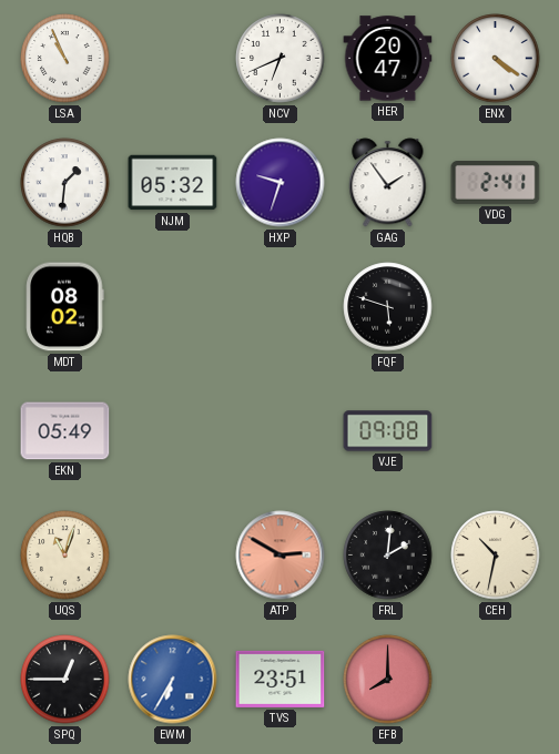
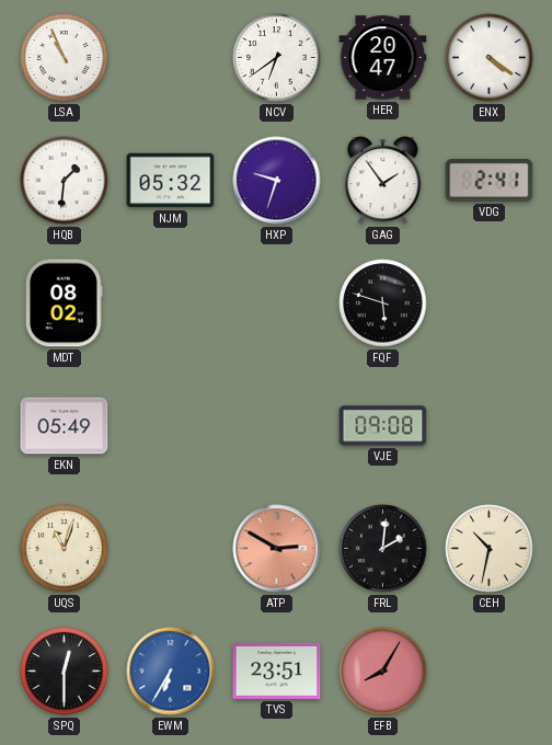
NCV: 6:41 -> 6:39
SPQ: 12:45 -> 12:30
EFB: 8:00 -> 8:05
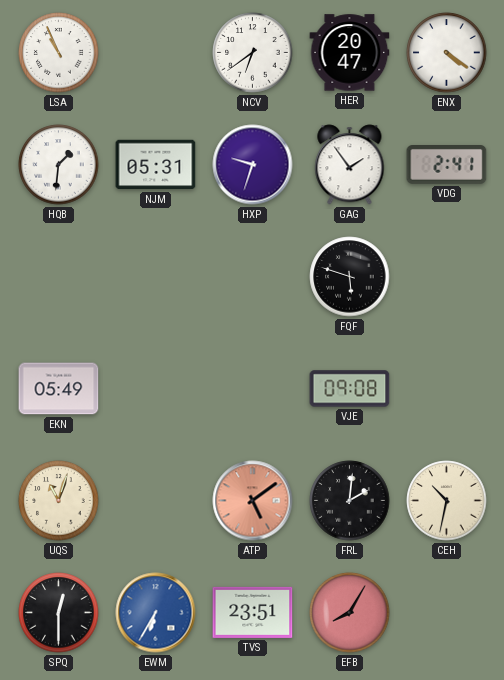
NJM: 05:32 -> 05:31
MDT: 08:02 -> none
ATP: 2:50 -> 5:09
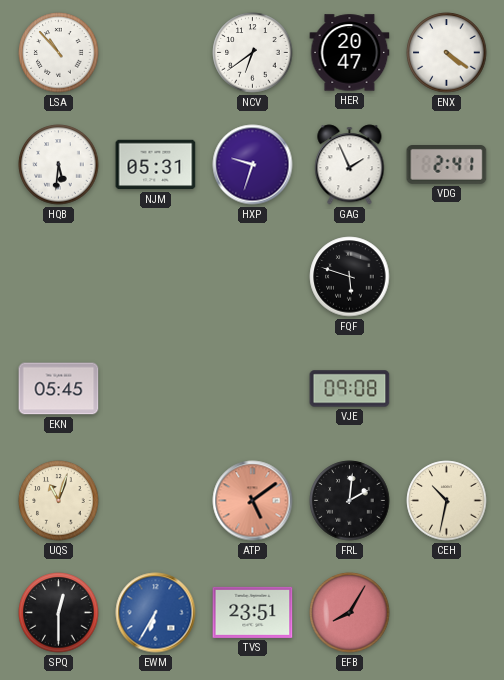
LSA: 10:56 -> 10:53
HQB: 1:31 -> 5:31
GAG: 1:54 -> 1:56
EKN: 05:49 -> 05:45
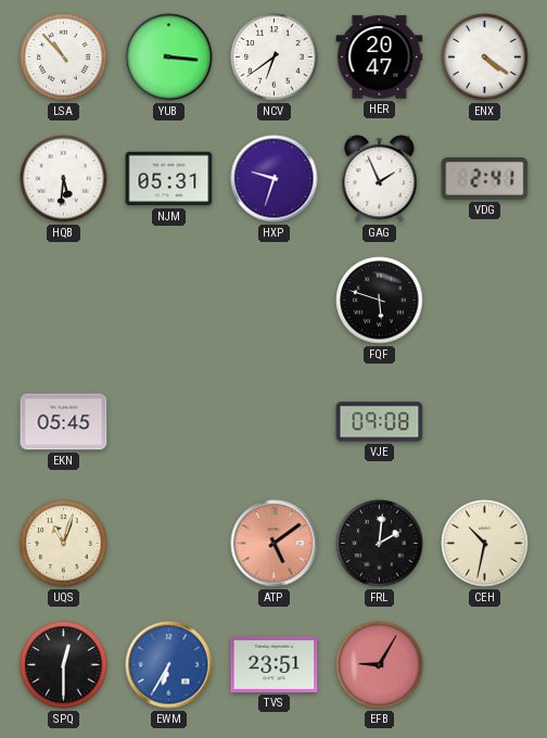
YUB: none -> 3:16
EFB: 8:05 -> 9:05
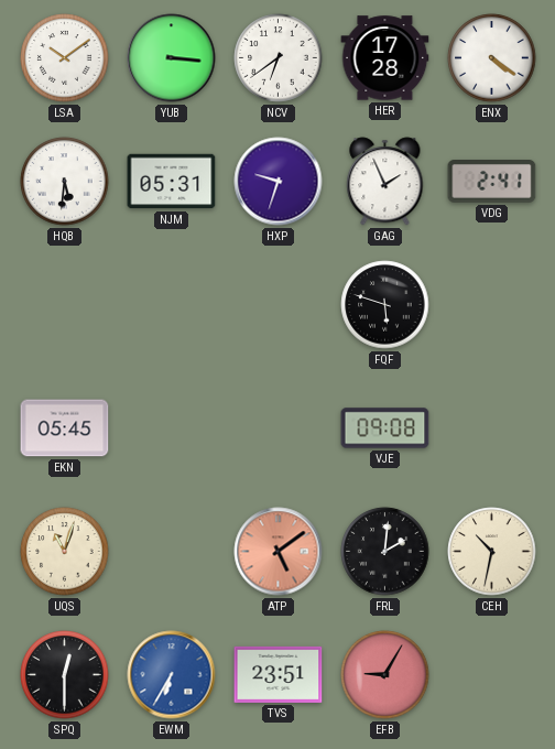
LSA: 10:53 -> 10:09
HER: 20:47 -> 17:28
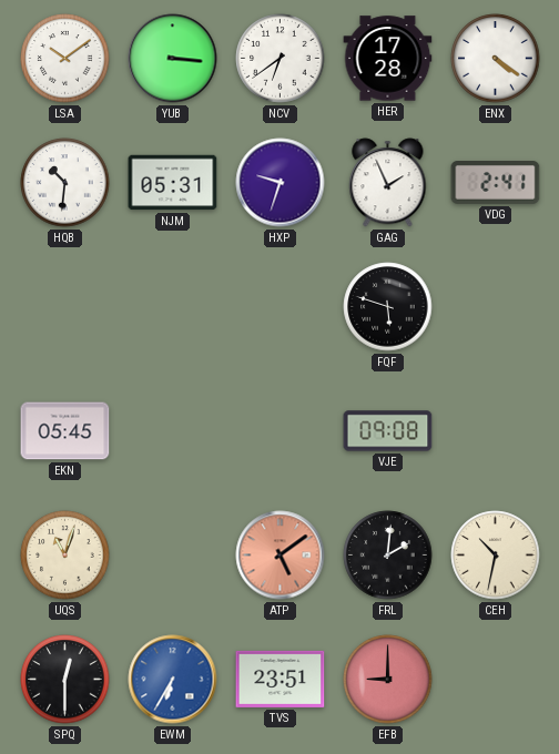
HQB: 5:31 -> 10:31
EFB: 9:05 -> 9:00
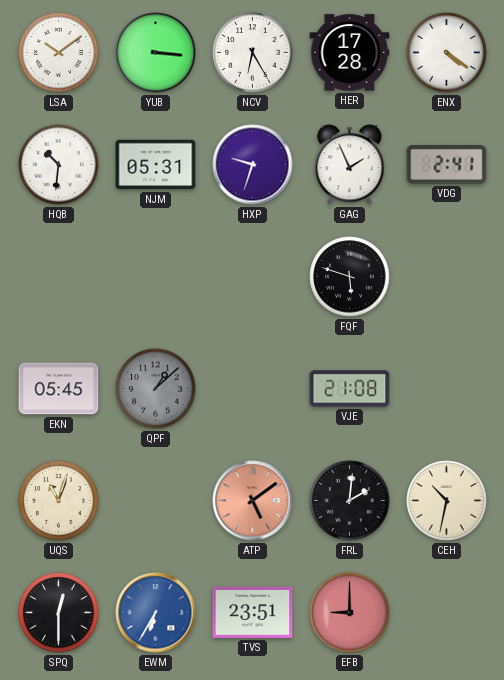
NCV: 6:39 -> 6:25
QPF: none -> 1:08
VJE: 09:08 -> 21:08
